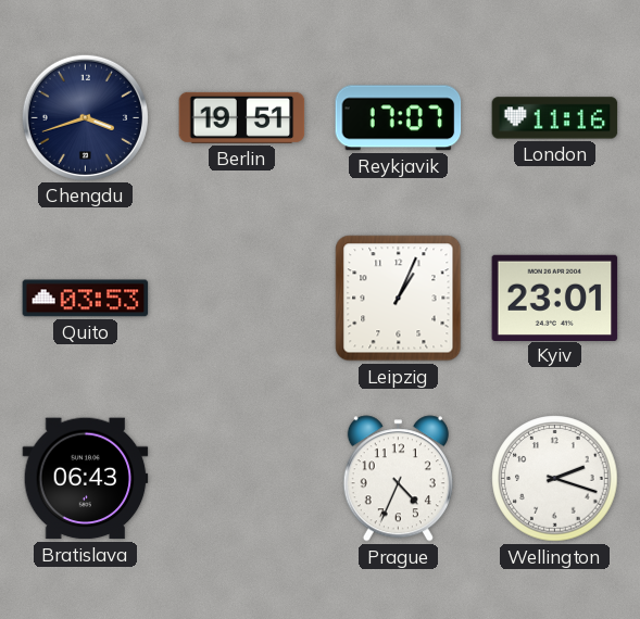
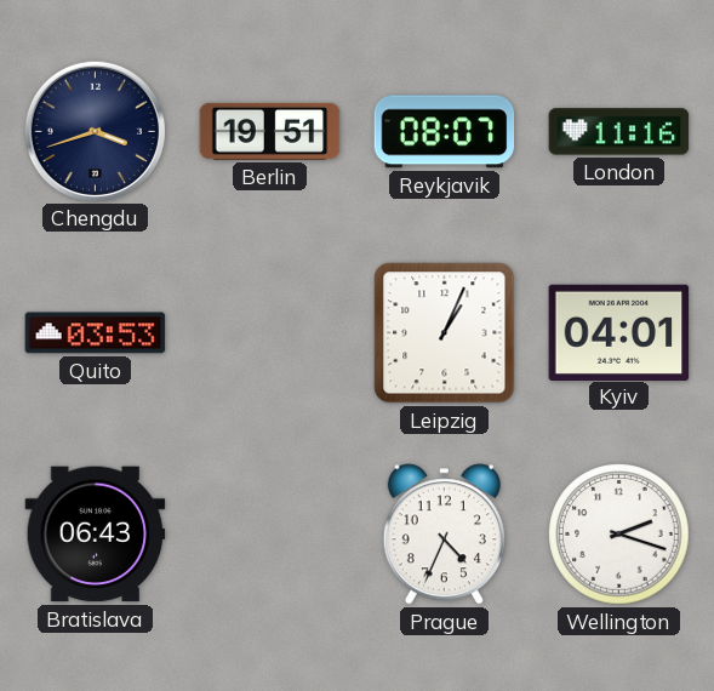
Reykjavik: 17:07 -> 08:07
Kyiv: 23:01 -> 04:01
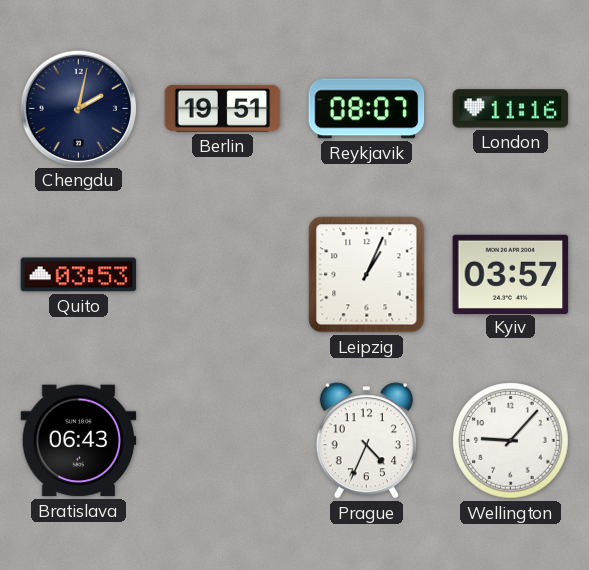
Chengdu: 3:42 -> 2:02
Kyiv: 04:01 -> 03:57
Wellington: 2:18 -> 9:07
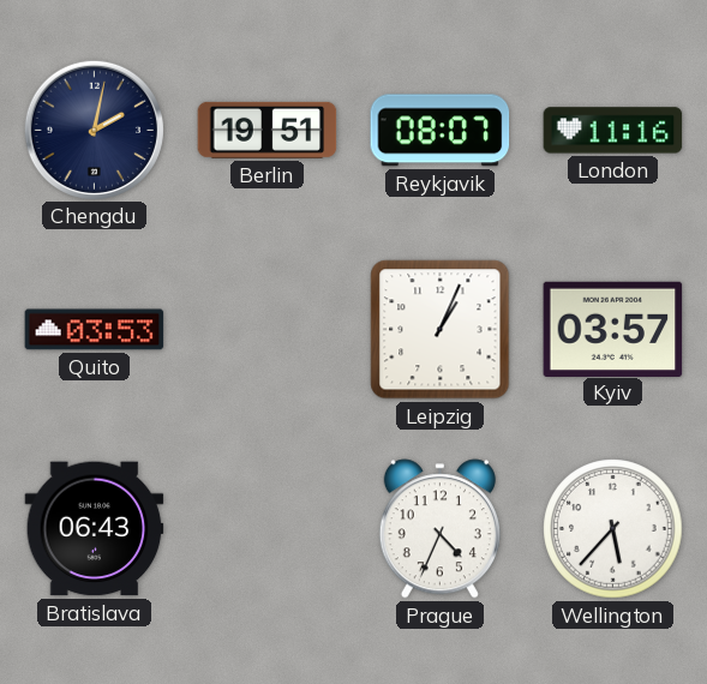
Wellington: 9:07 -> 5:37
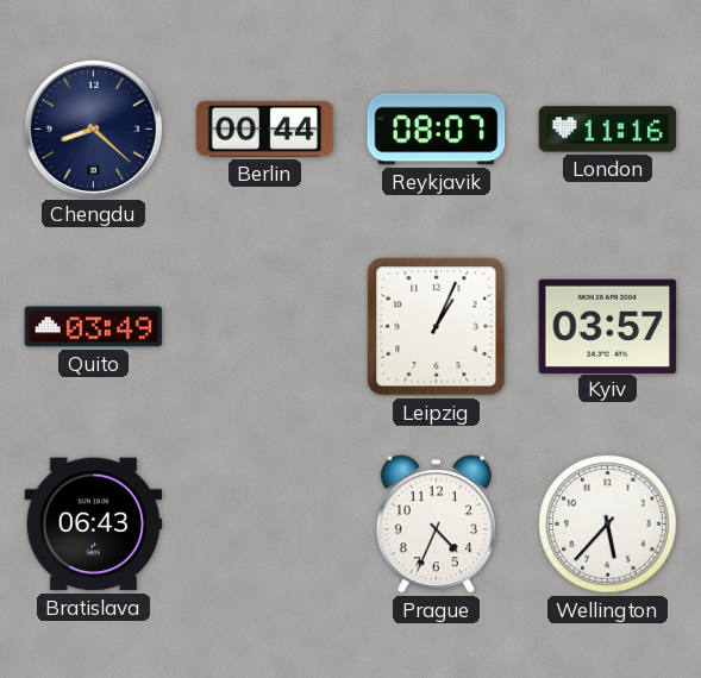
Chengdu: 2:02 -> 8:22
Berlin: 19:51 -> 00:44
Quito: 03:53 -> 03:49
